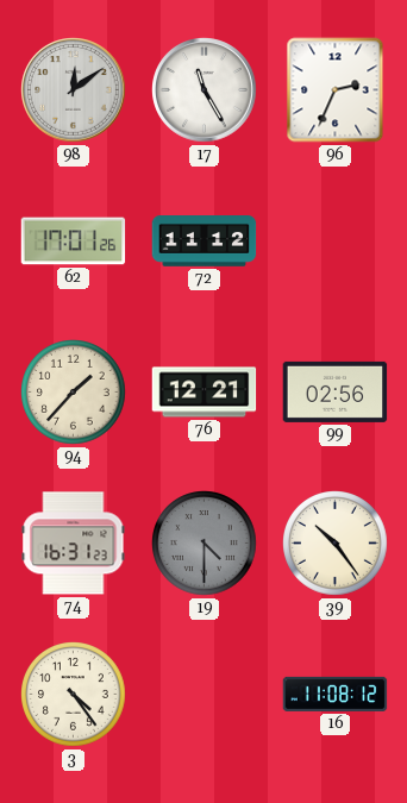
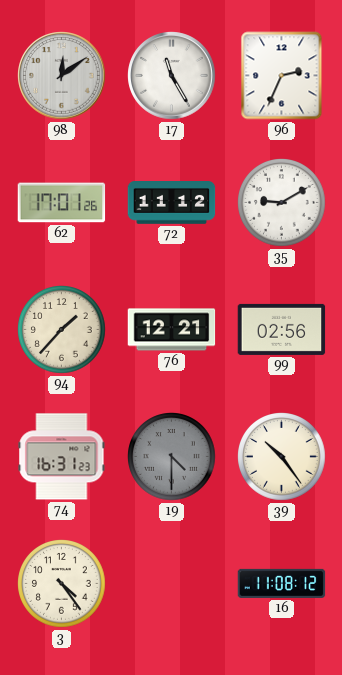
35: none -> 9:10
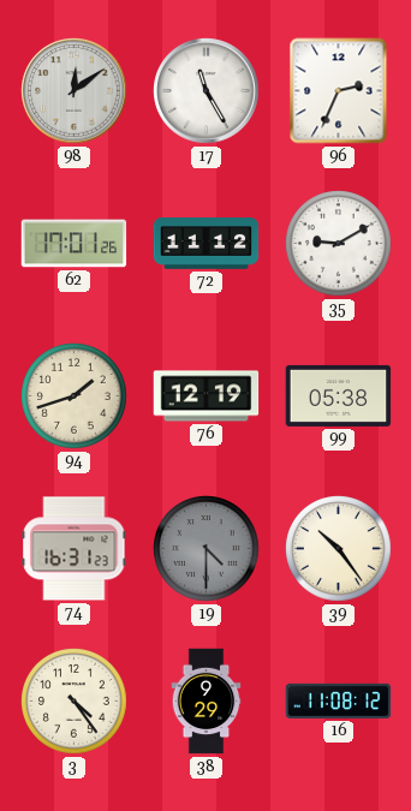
94: 1:37 -> 1:42
76: 12:21 -> 12:19
99: 02:56 -> 05:38
38: none -> 9:29
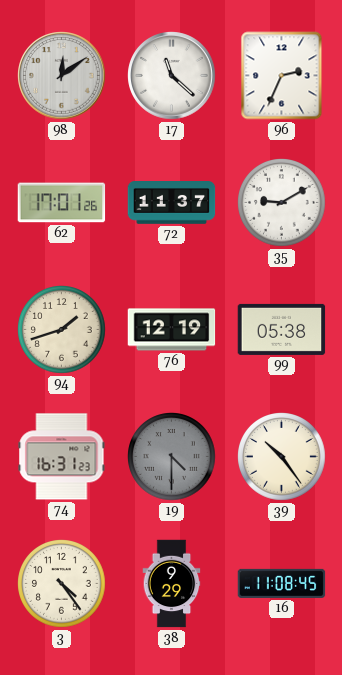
17: 11:25 -> 11:22
72: 11:12 -> 11:37
16: 11:08:12 -> 11:08:45
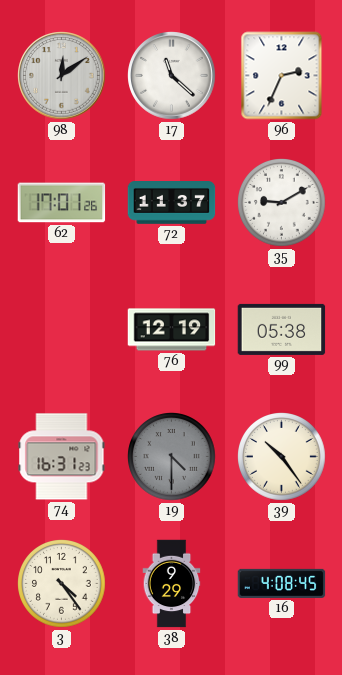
94: 1:42 -> none
16: 11:08 -> 4:08
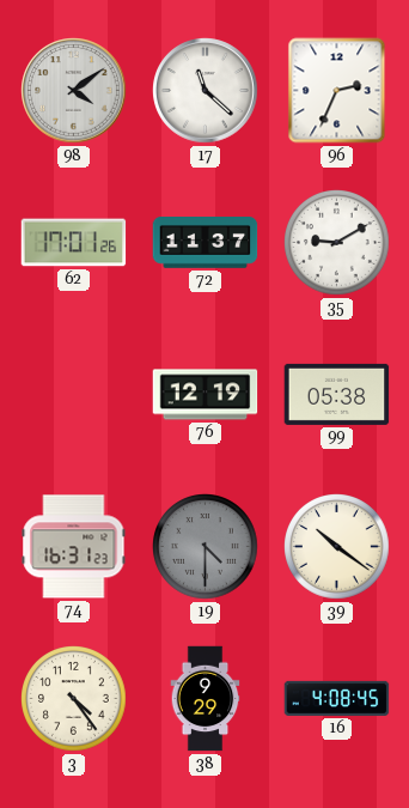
98: 12:09 -> 4:09
39: 10:24 -> 10:21
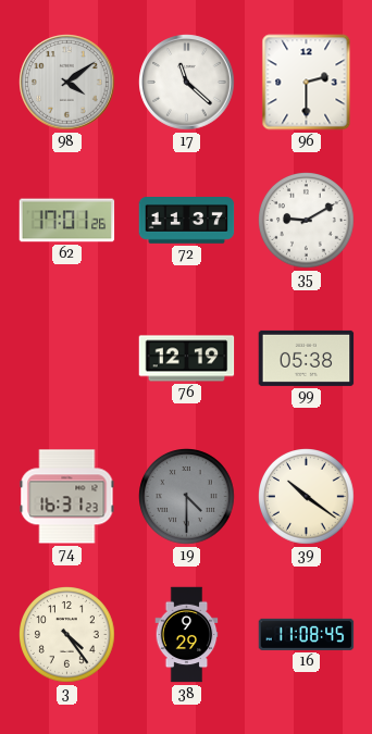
96: 2:34 -> 2:30
16: 4:08 -> 11:08
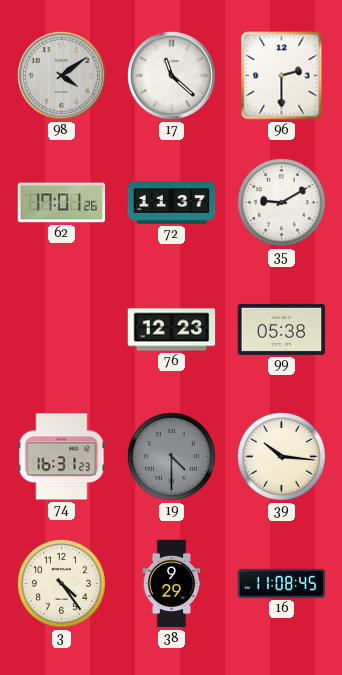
76: 12:19 -> 12:23
39: 10:21 -> 10:16
